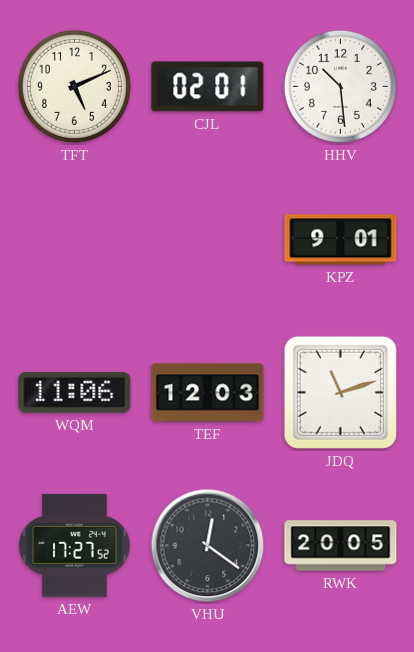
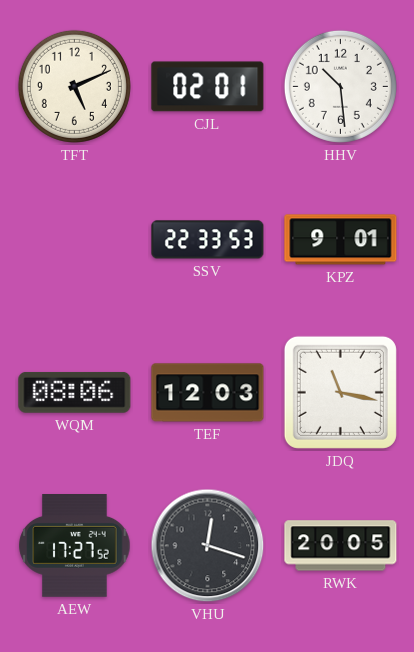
SSV: none -> 22:33
WQM: 11:06 -> 08:06
JDQ: 11:12 -> 11:17
VHU: 12:21 -> 12:18
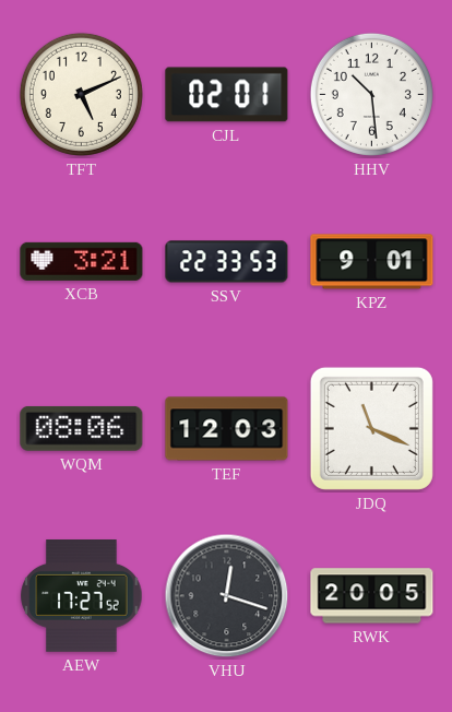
XCB: none -> 3:21
JDQ: 11:17 -> 11:19
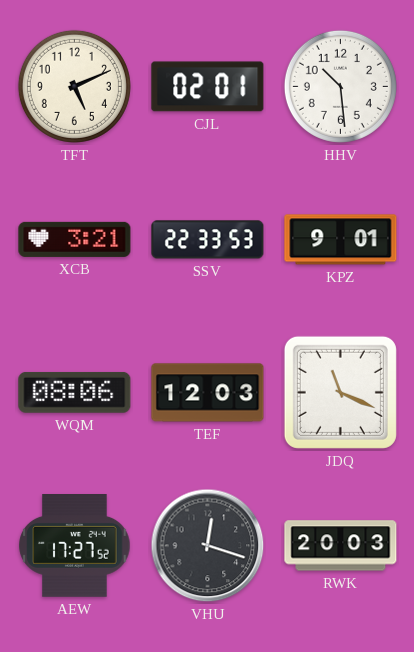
RWK: 20:05 -> 20:03
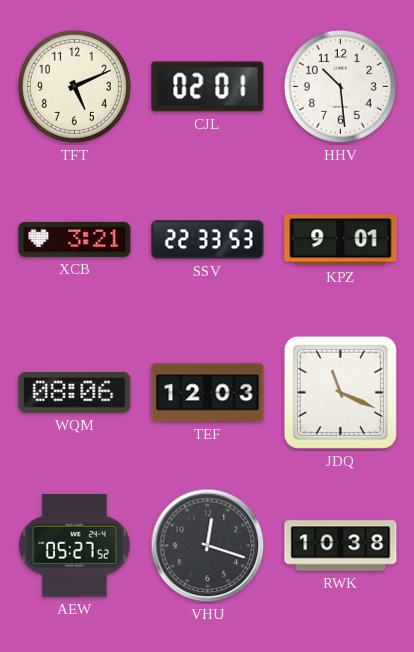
AEW: 17:27 -> 05:27
RWK: 20:03 -> 10:38
